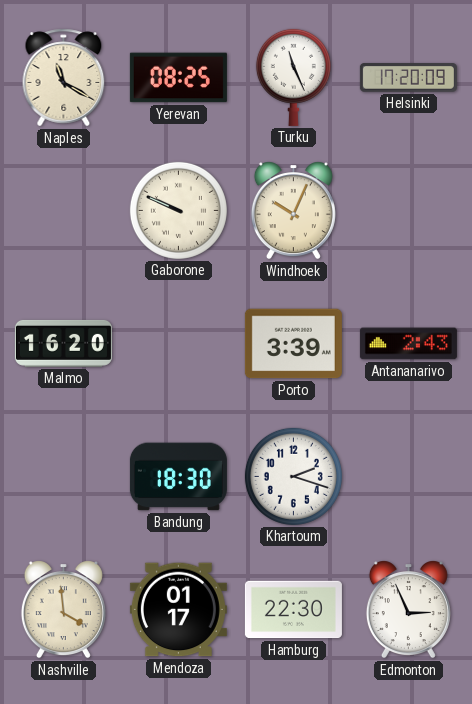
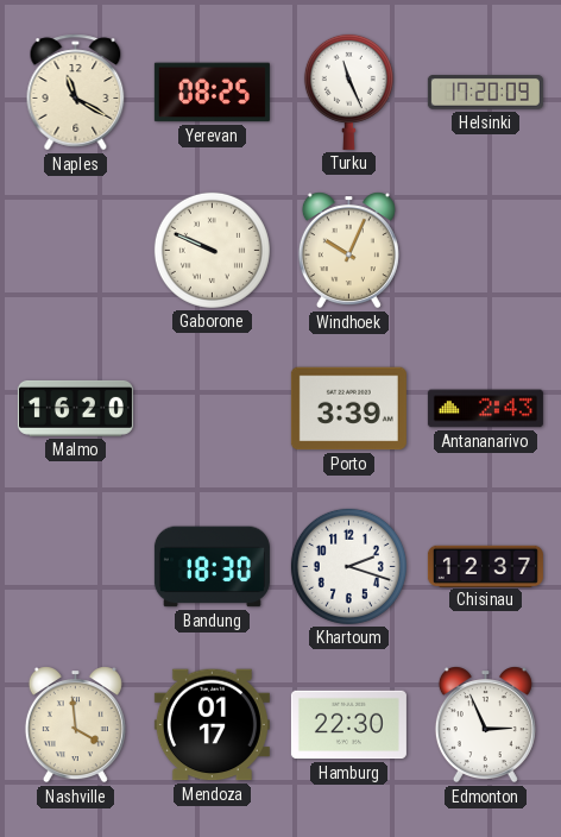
Chisinau: none -> 12:37
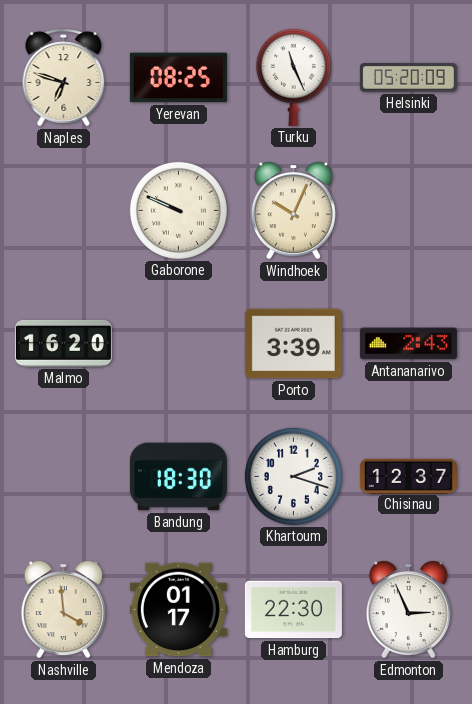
Naples: 11:20 -> 6:48
Helsinki: 17:20 -> 05:20
